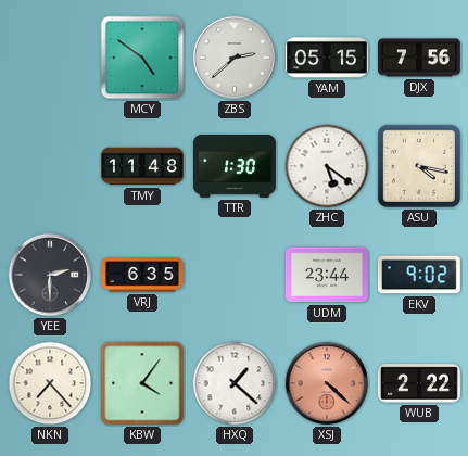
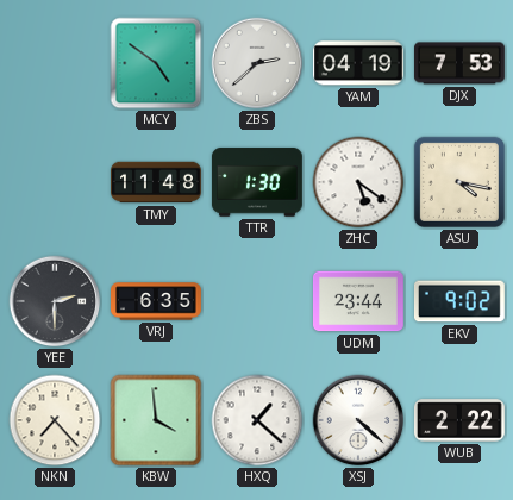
YAM: 05:15 -> 04:19
DJX: 7:56 -> 7:53
KBW: 4:06 -> 3:59
XSJ dial: salmon -> white
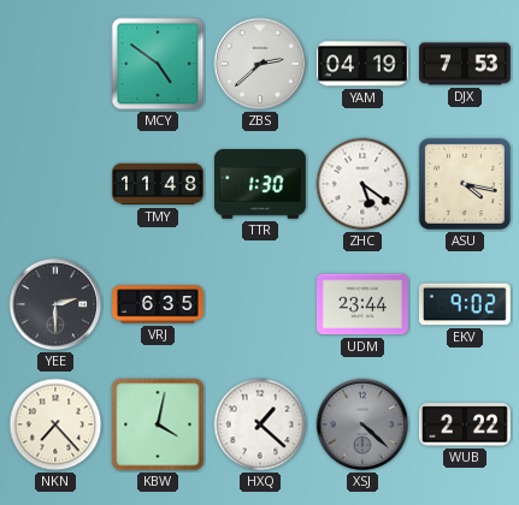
KBW: 3:59 -> 4:02
XSJ dial: white -> grey
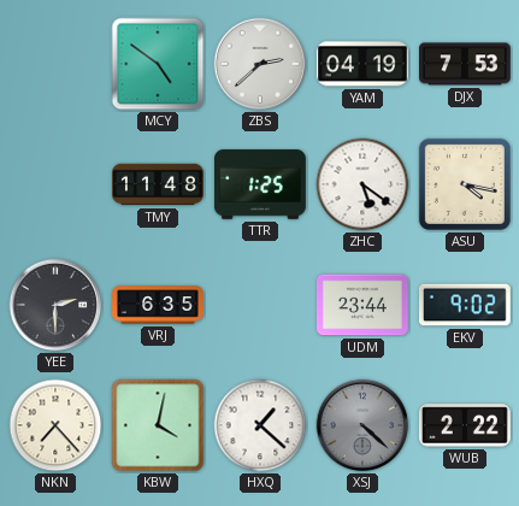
TTR: 1:30 -> 1:25
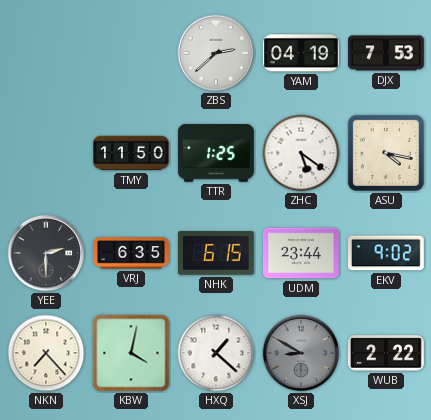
MCY: 4:51 -> none
TMY: 11:48 -> 11:50
NHK: none -> 6:15
XSJ: 4:22 -> 8:50
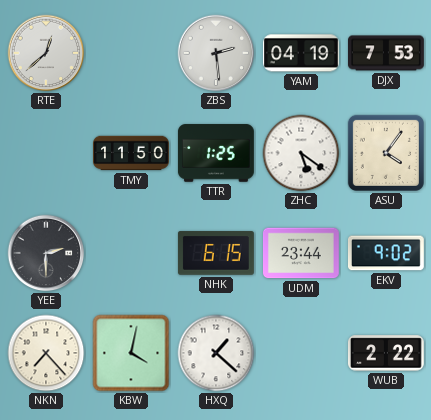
RTE: none -> 12:38
ZBS: 2:38 -> 2:29
ASU: 4:17 -> 4:06
VRJ: 6:35 -> none
XSJ: 8:50 -> none
